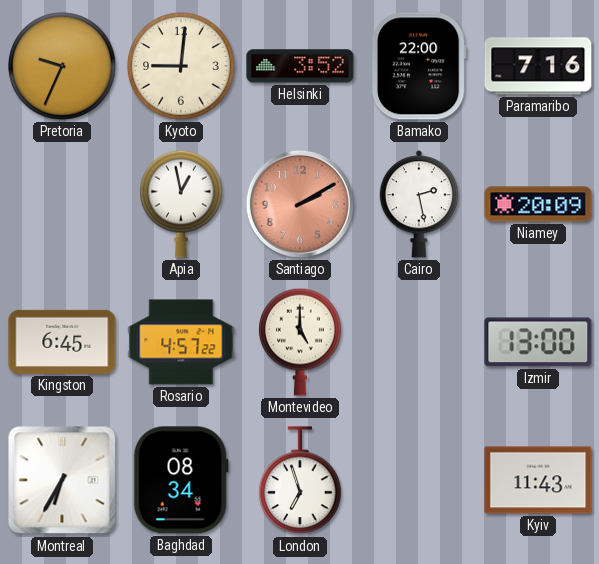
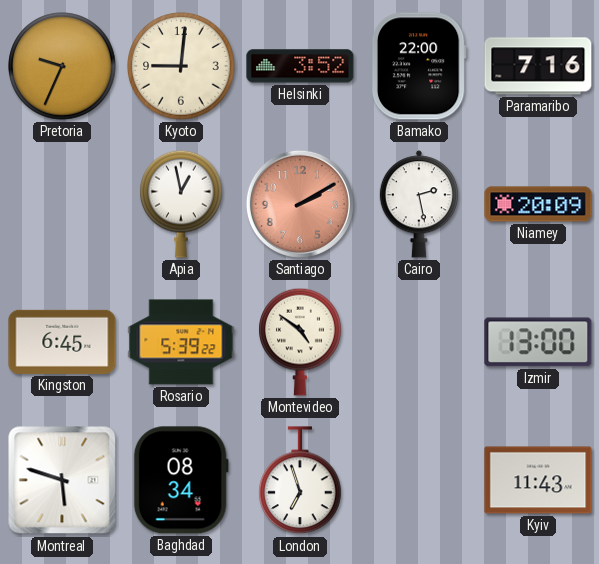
Rosario: 4:57 -> 5:39
Montevideo: 5:00 -> 4:51
Montreal: 6:35 -> 5:48
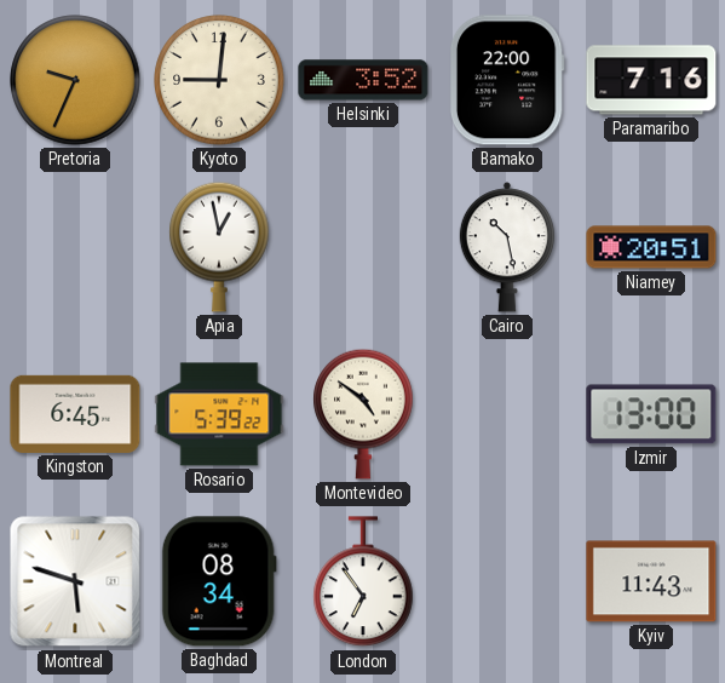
Santiago: 2:10 -> none
Cairo: 2:28 -> 10:28
Niamey: 20:09 -> 20:51
London: 6:57 -> 6:54
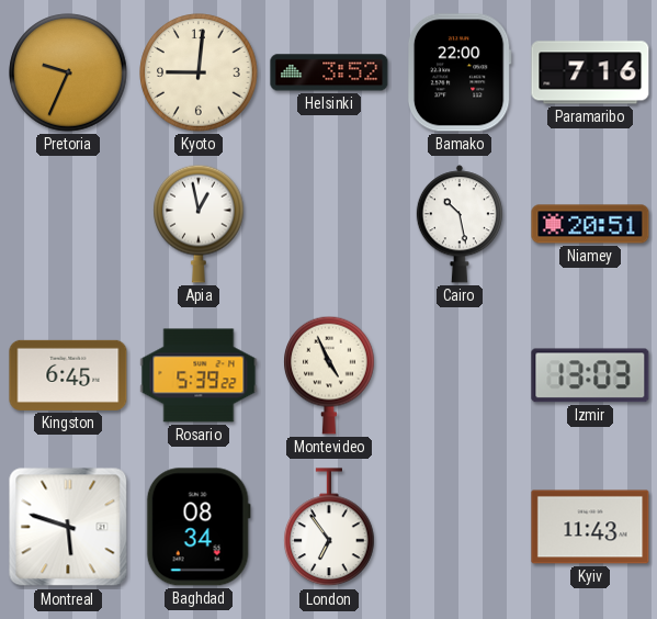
Montevideo: 4:51 -> 4:56
Izmir: 13:00 -> 13:03
